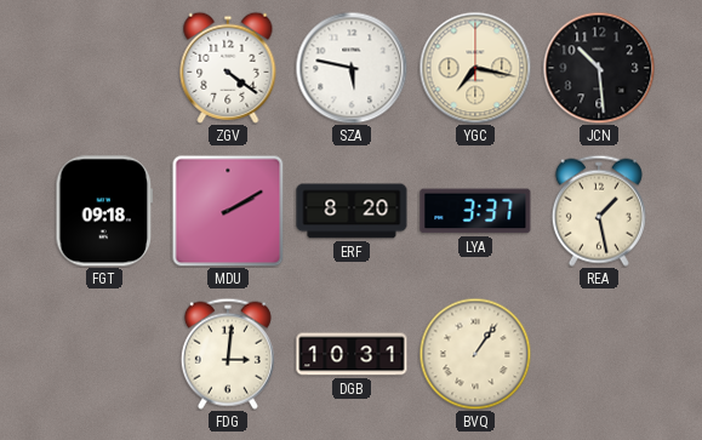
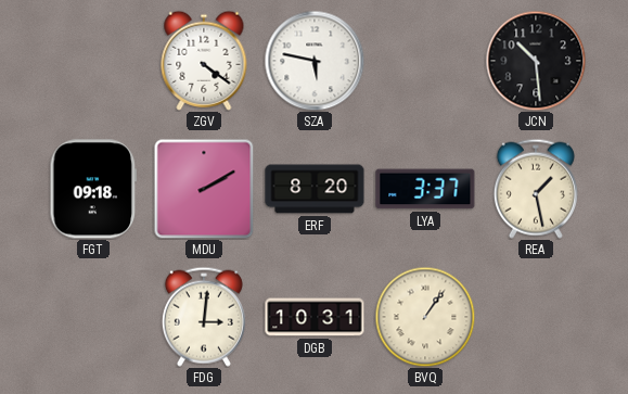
YGC: 7:17 -> none
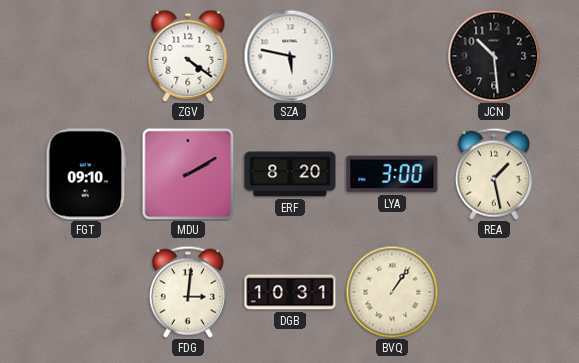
FGT: 09:18 -> 09:10
LYA: 3:37 -> 3:00
